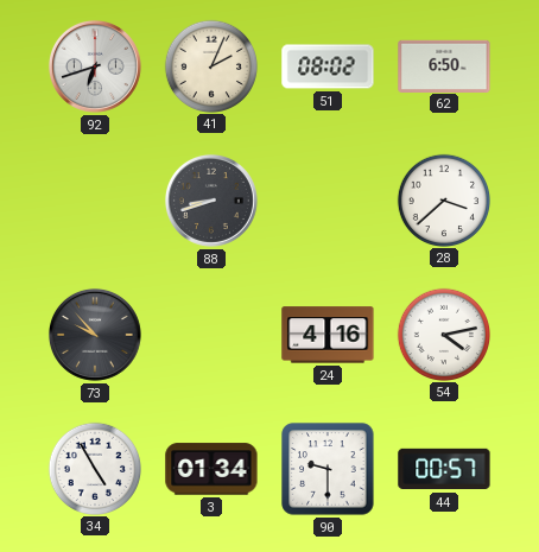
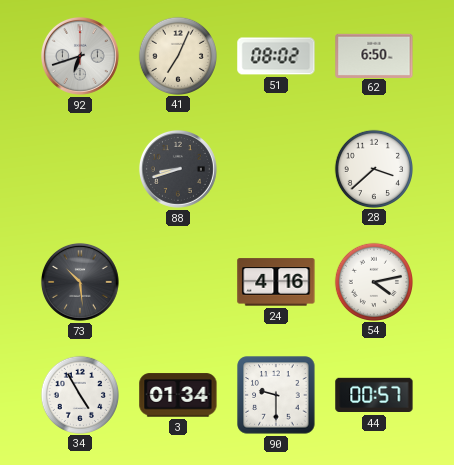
41: 2:04 -> 7:04
73: 9:53 -> 10:29
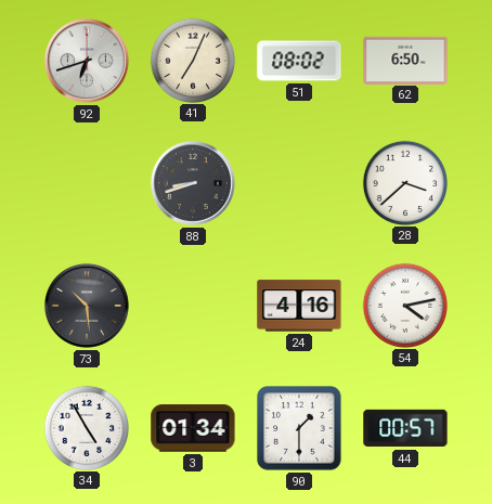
90: 9:30 -> 1:30
